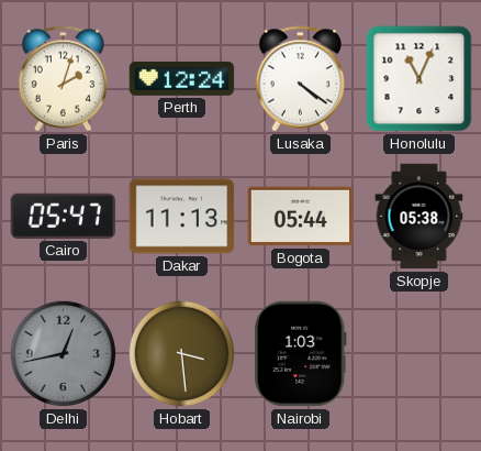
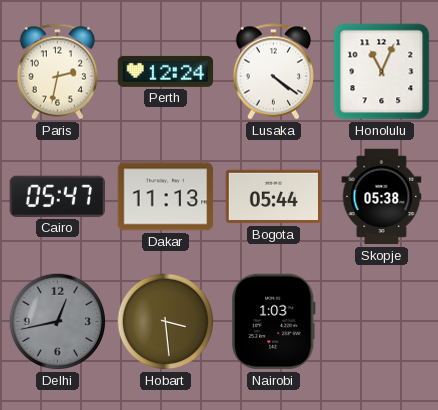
Paris: 2:03 -> 2:32
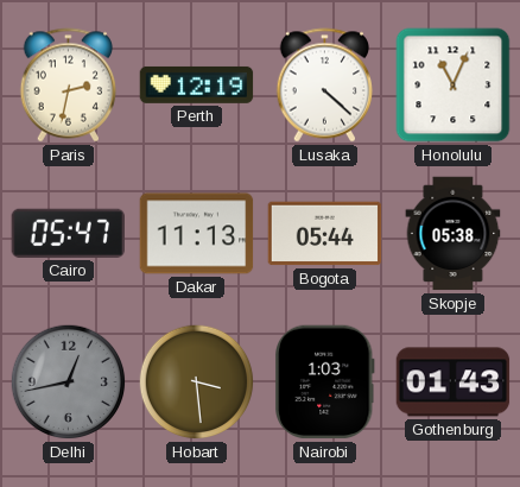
Perth: 12:24 -> 12:19
Lusaka: 4:21 -> 4:22
Gothenburg: none -> 01:43
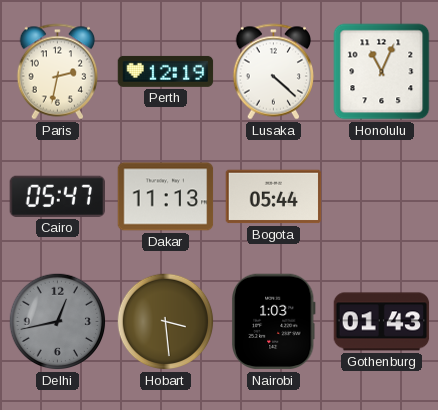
Skopje: 05:38 -> none
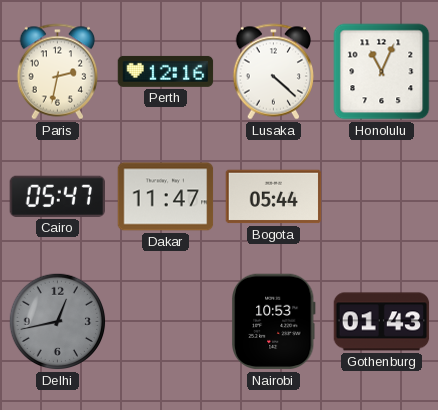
Perth: 12:19 -> 12:16
Dakar: 11:13 -> 11:47
Hobart: 3:29 -> none
Nairobi: 1:03 -> 10:53
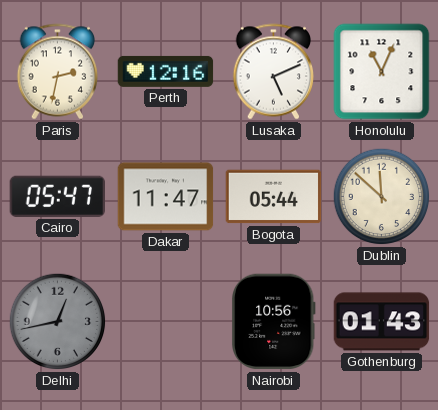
Lusaka: 4:22 -> 5:11
Dublin: none -> 11:52
Nairobi: 10:53 -> 10:56
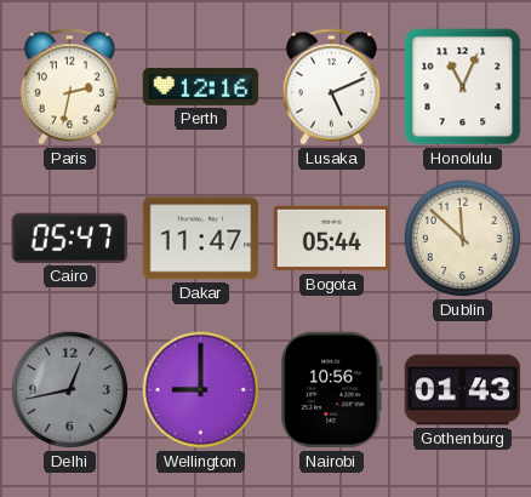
Wellington: none -> 9:00
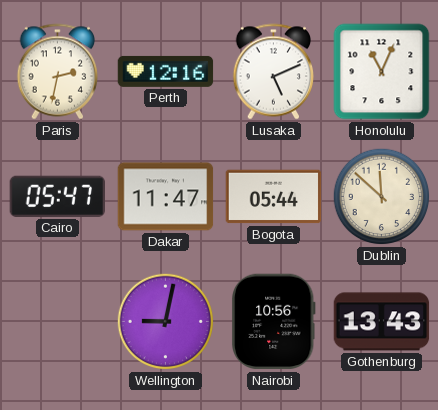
Delhi: 12:43 -> none
Wellington: 9:00 -> 9:02
Gothenburg: 01:43 -> 13:43
